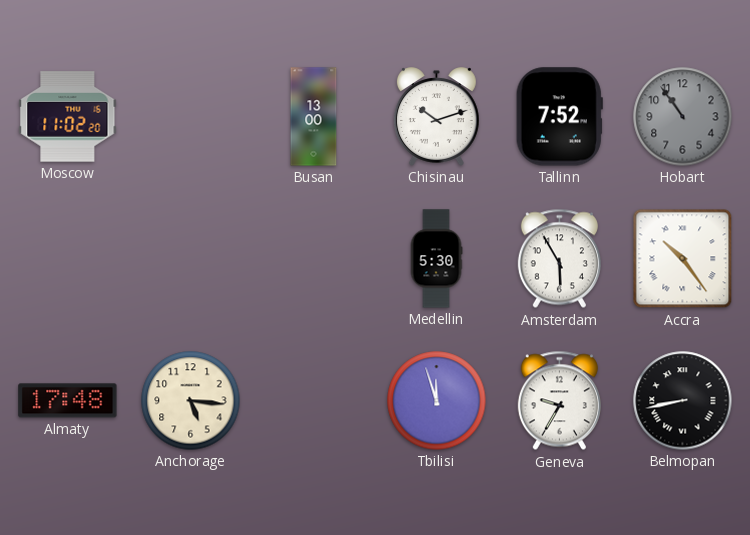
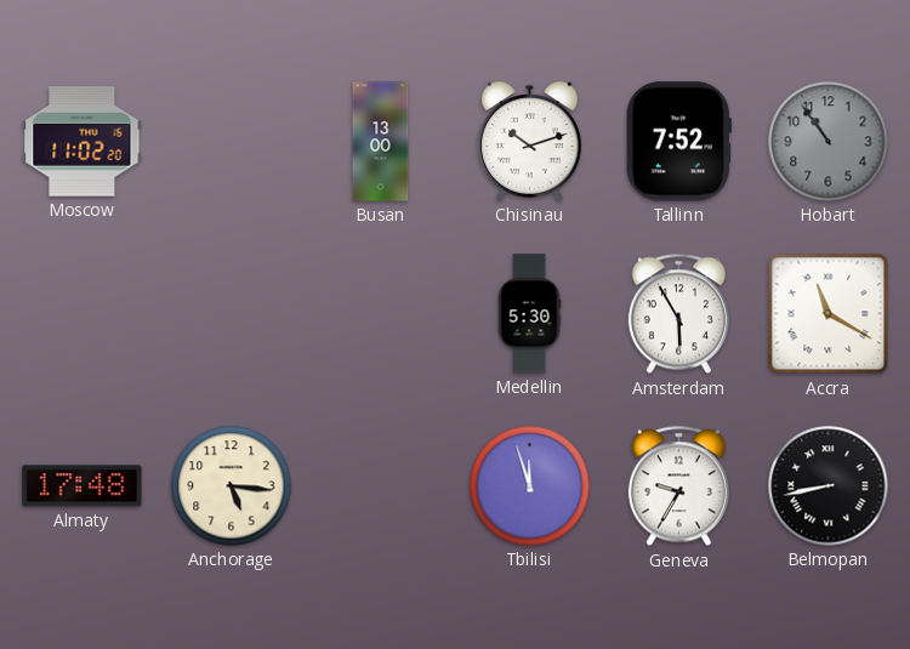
Accra: 10:24 -> 11:20
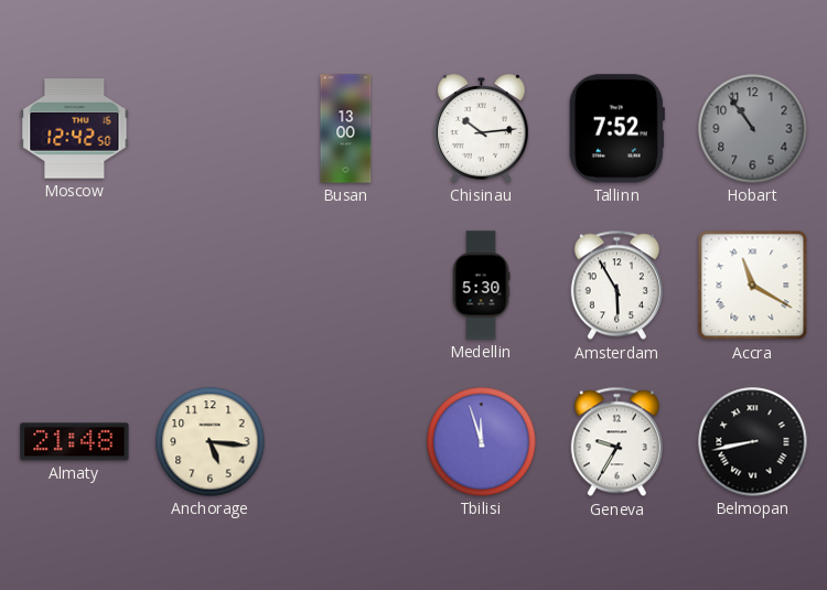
Moscow: 11:02 -> 12:42
Chisinau: 10:12 -> 10:14
Almaty: 17:48 -> 21:48
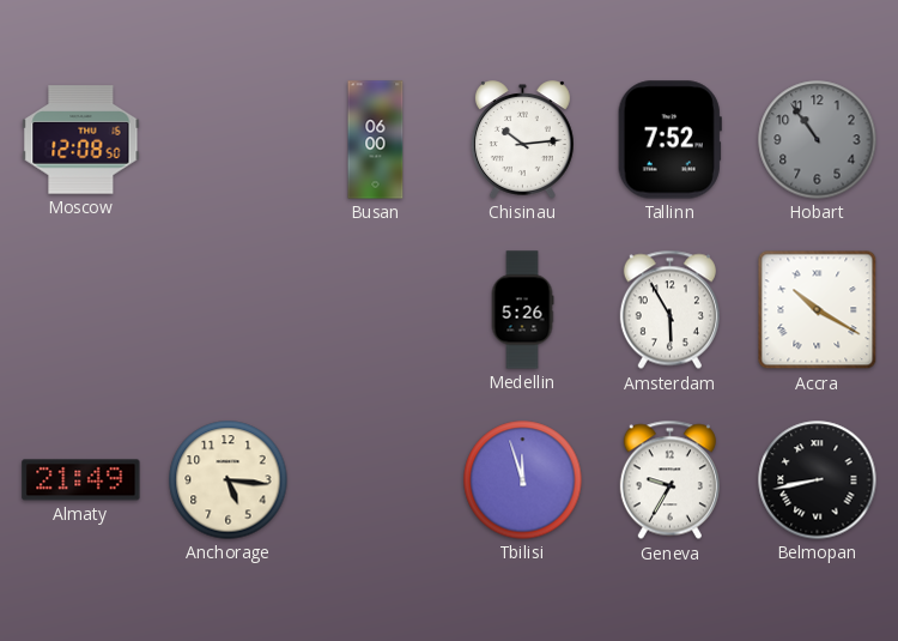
Moscow: 12:42 -> 12:08
Busan: 13:00 -> 06:00
Medellin: 5:30 -> 5:26
Accra: 11:20 -> 10:20
Almaty: 21:48 -> 21:49
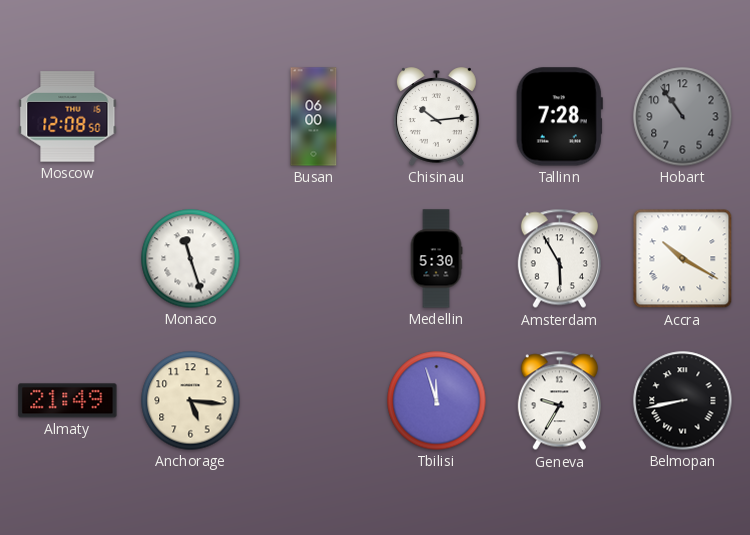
Tallinn: 7:52 -> 7:28
Monaco: none -> 11:27
Medellin: 5:26 -> 5:30
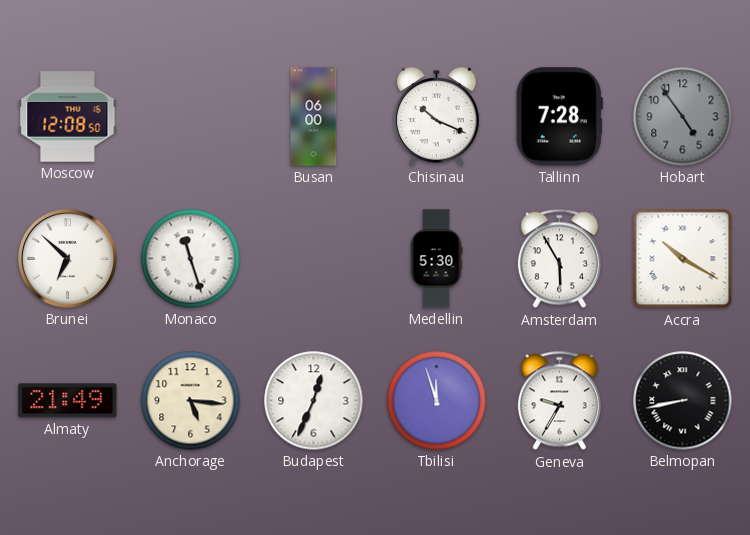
Chisinau: 10:14 -> 10:19
Hobart: 10:54 -> 4:54
Brunei: none -> 6:52
Budapest: none -> 12:34
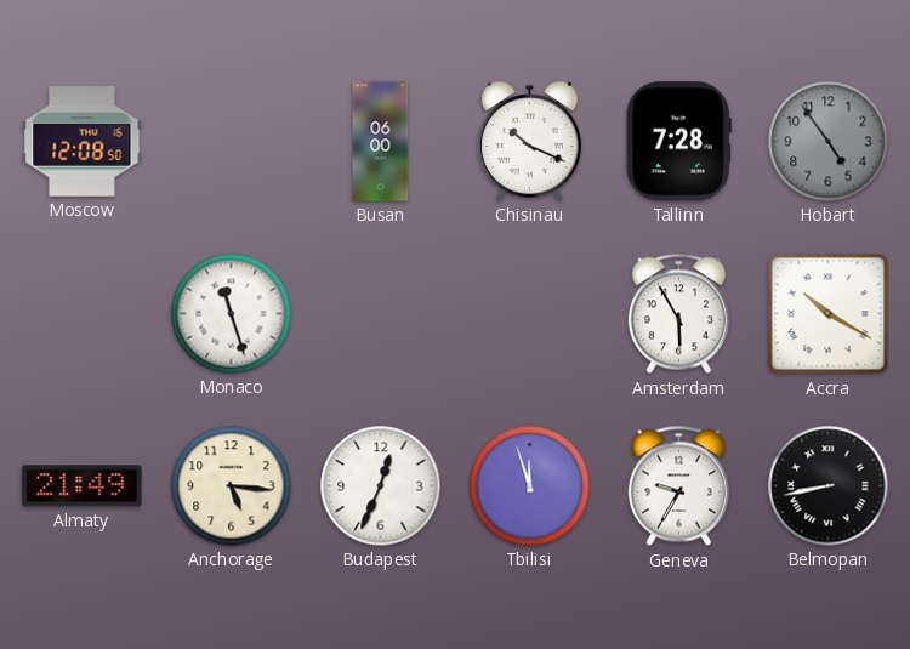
Brunei: 6:52 -> none
Medellin: 5:30 -> none
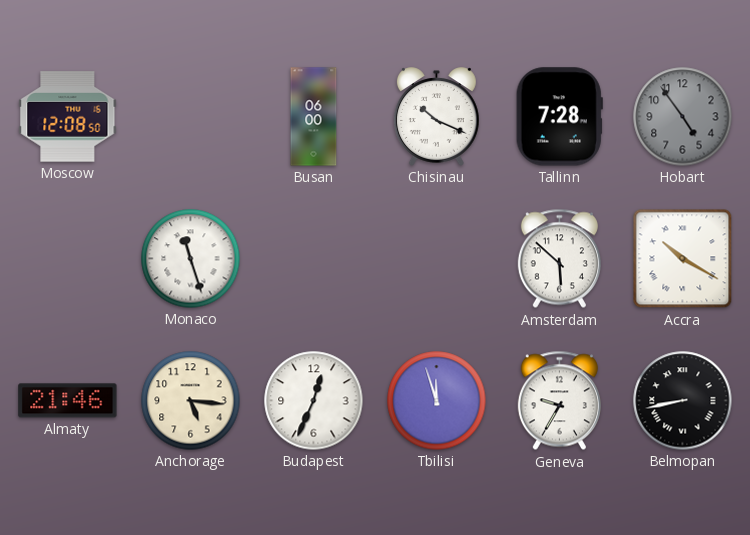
Amsterdam: 5:55 -> 5:52
Almaty: 21:49 -> 21:46
